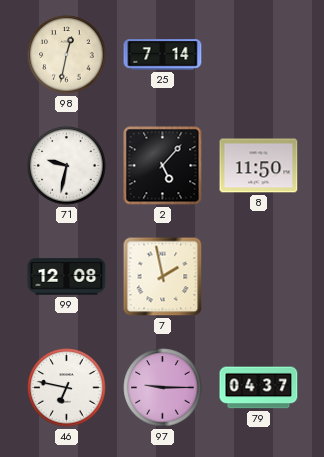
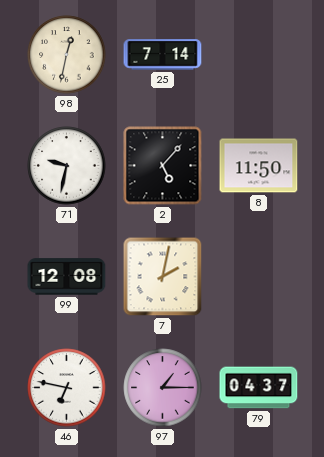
7: 1:58 -> 2:02
97: 9:15 -> 1:15
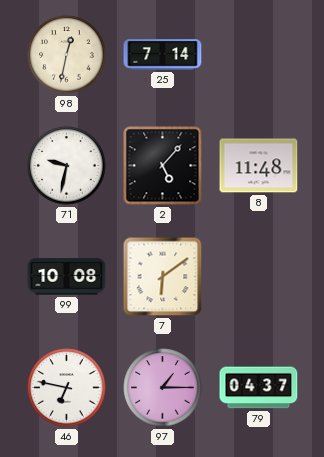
8: 11:50 -> 11:48
99: 12:08 -> 10:08
7: 2:02 -> 6:09
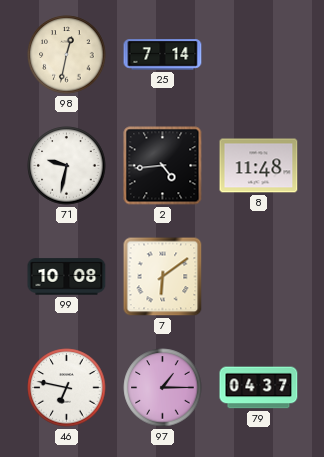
2: 5:07 -> 4:44
